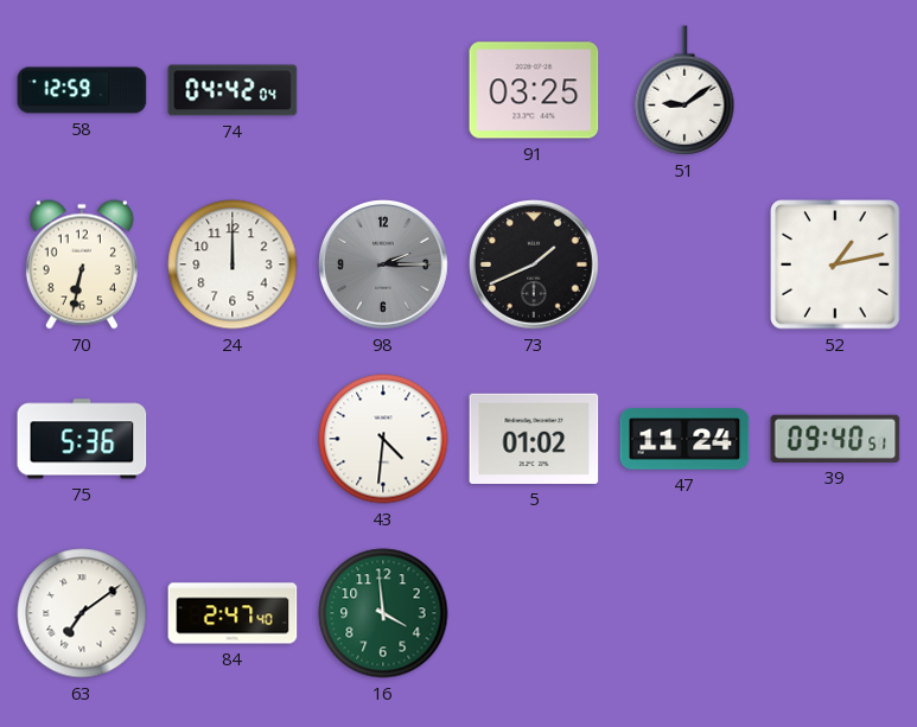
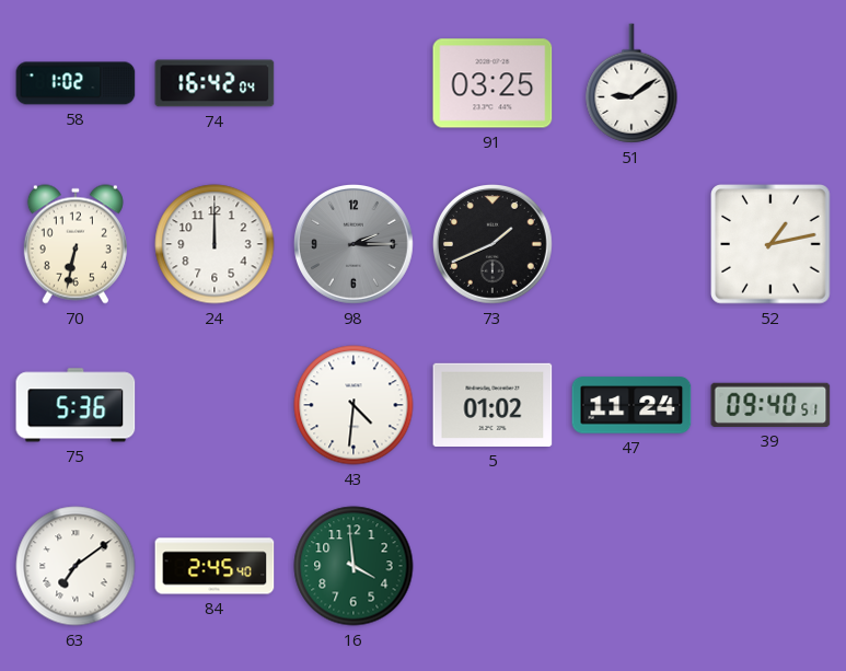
58: 12:59 -> 1:02
74: 04:42 -> 16:42
84: 2:47 -> 2:45
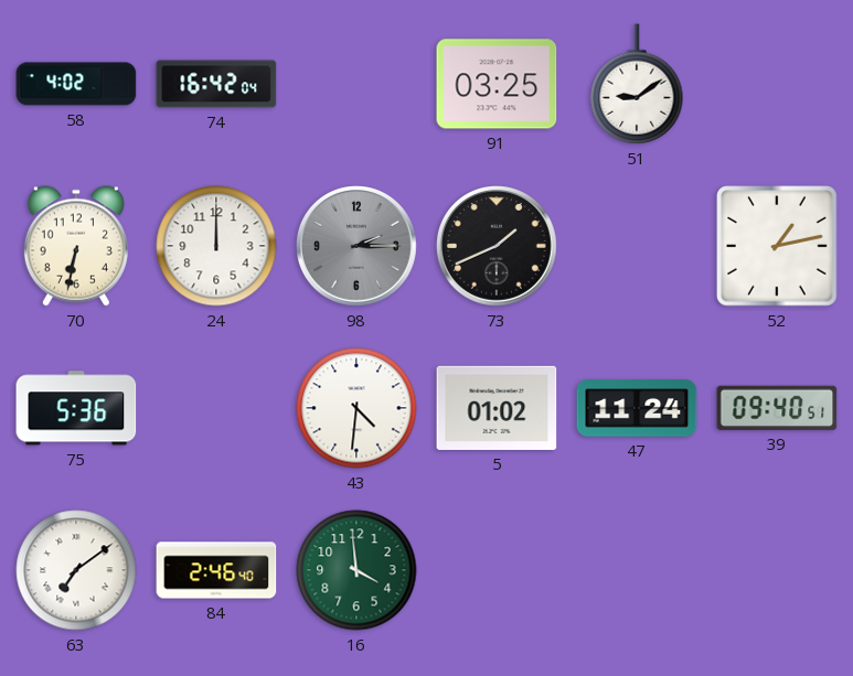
58: 1:02 -> 4:02
84: 2:45 -> 2:46
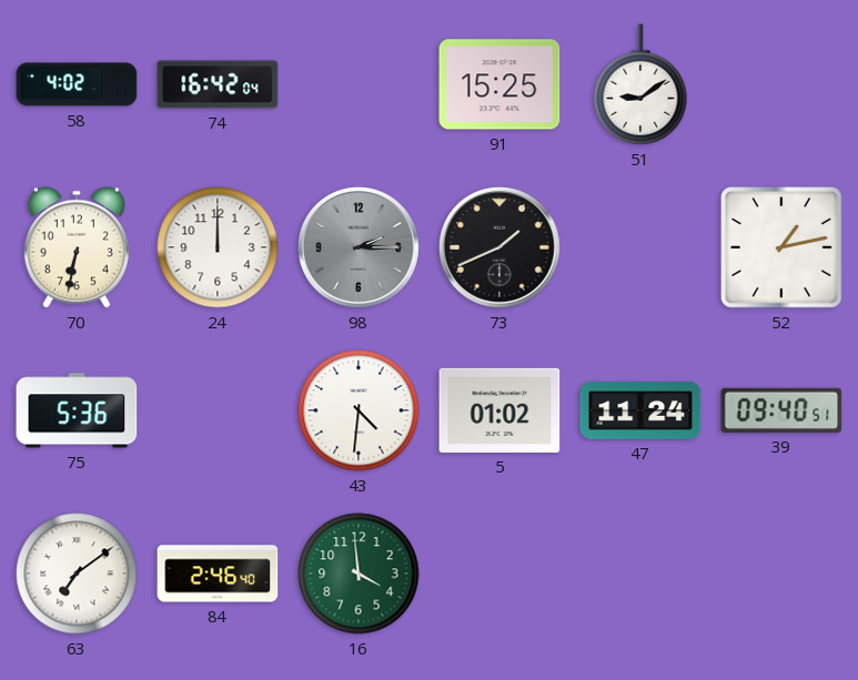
91: 03:25 -> 15:25
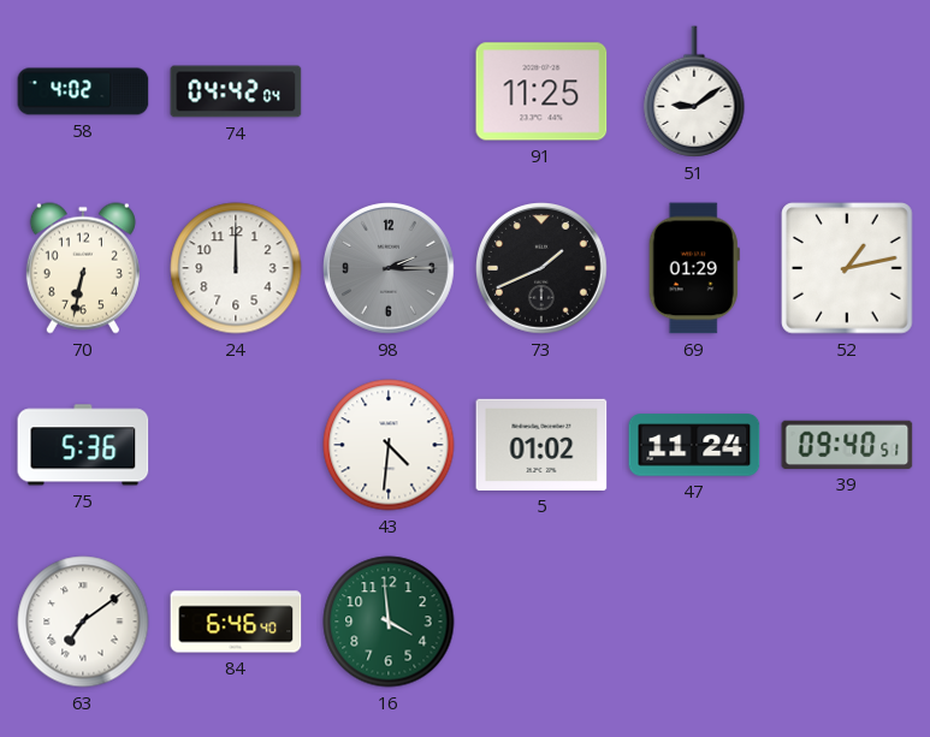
74: 16:42 -> 04:42
91: 15:25 -> 11:25
69: none -> 01:29
84: 2:46 -> 6:46
